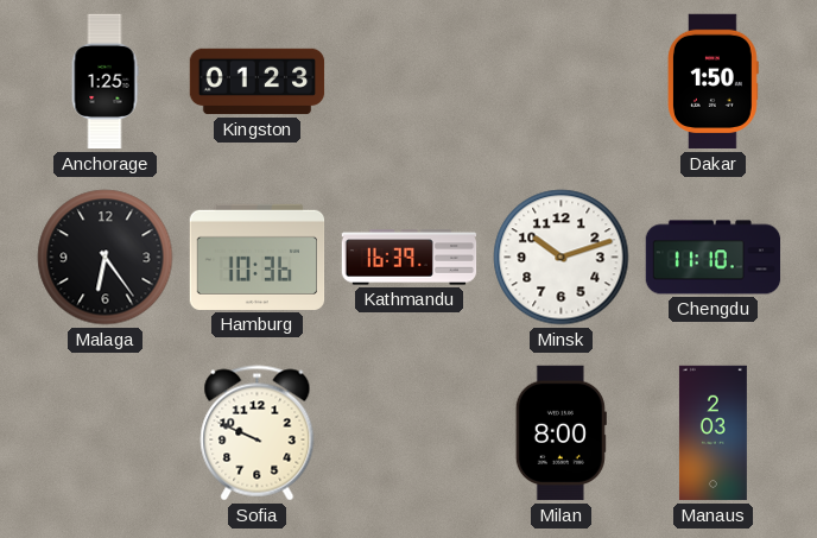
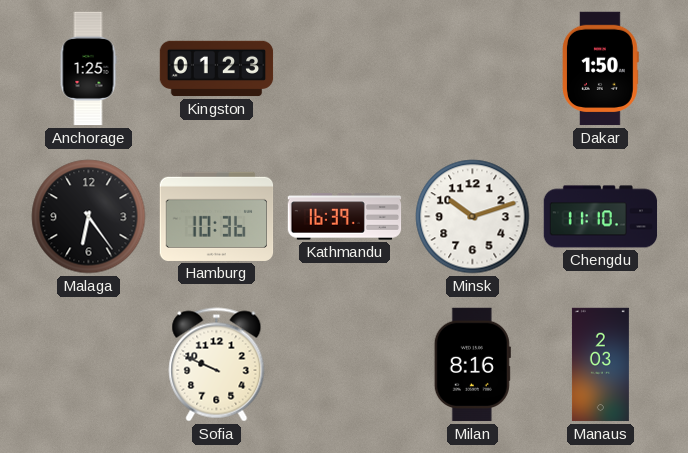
Milan: 8:00 -> 8:16
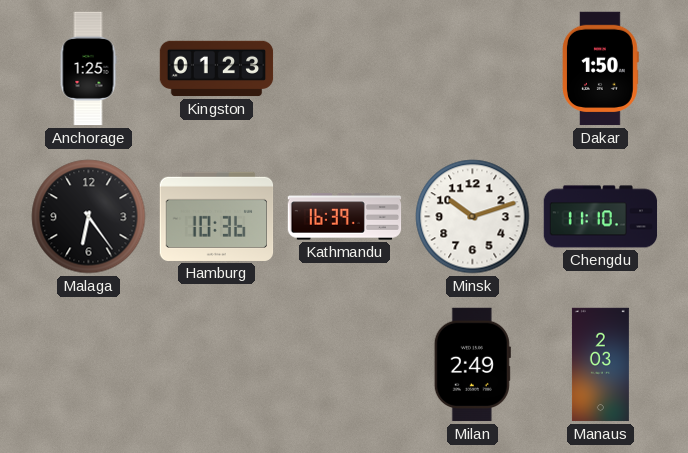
Sofia: 9:49 -> none
Milan: 8:16 -> 2:49
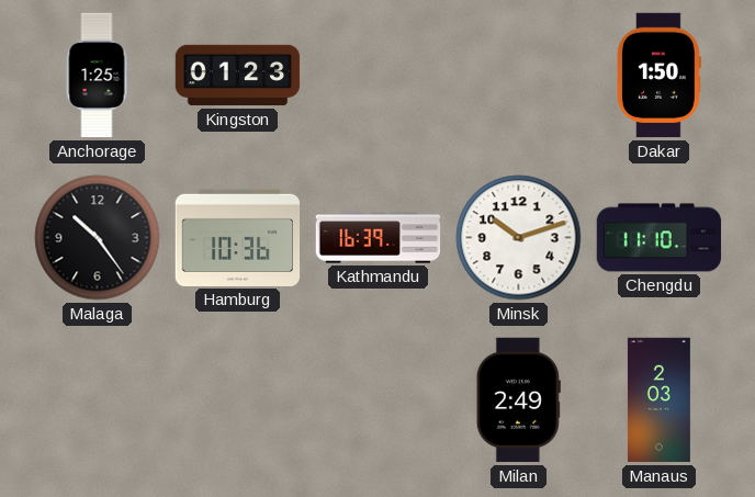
Malaga: 6:24 -> 10:24
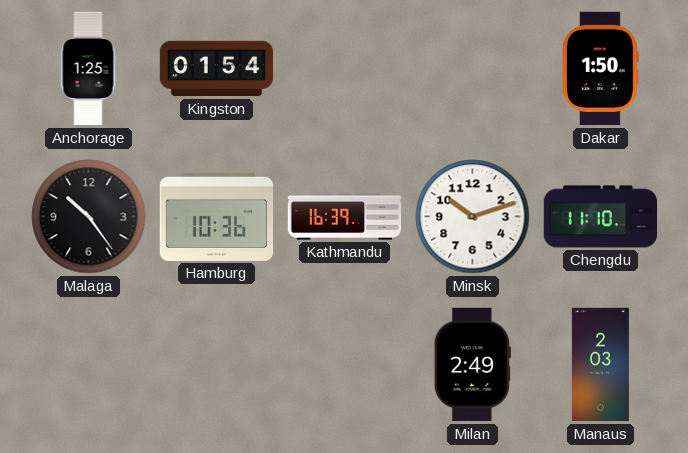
Kingston: 01:23 -> 01:54
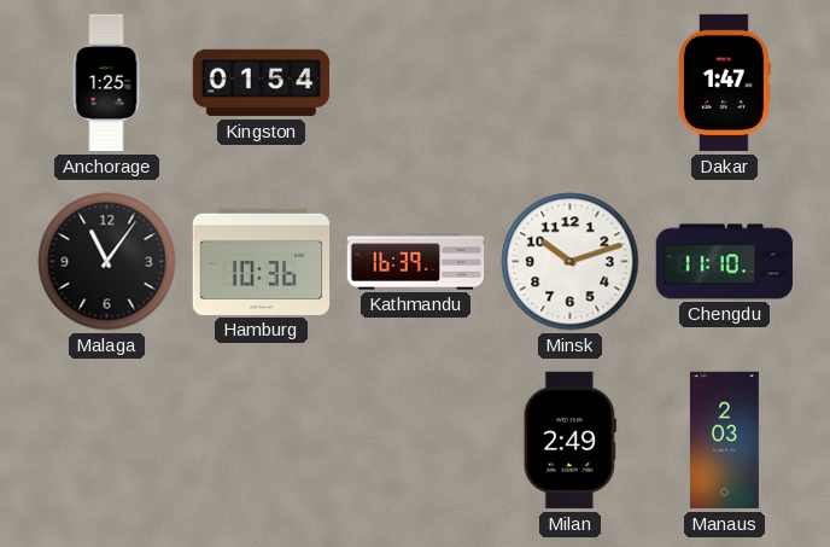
Dakar: 1:50 -> 1:47
Malaga: 10:24 -> 11:06
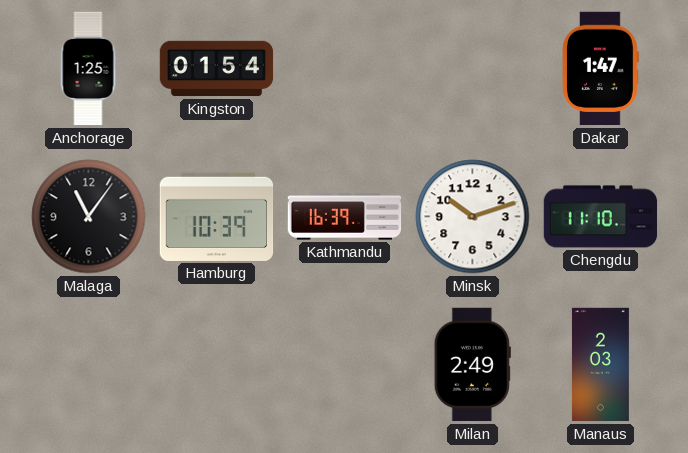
Hamburg: 10:36 -> 10:39
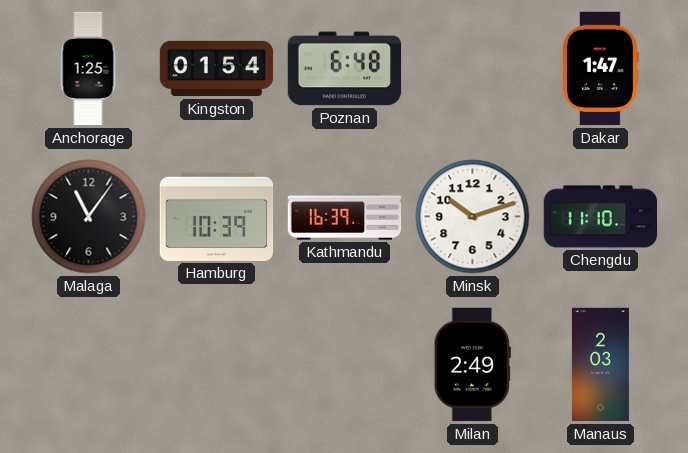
Poznan: none -> 6:48
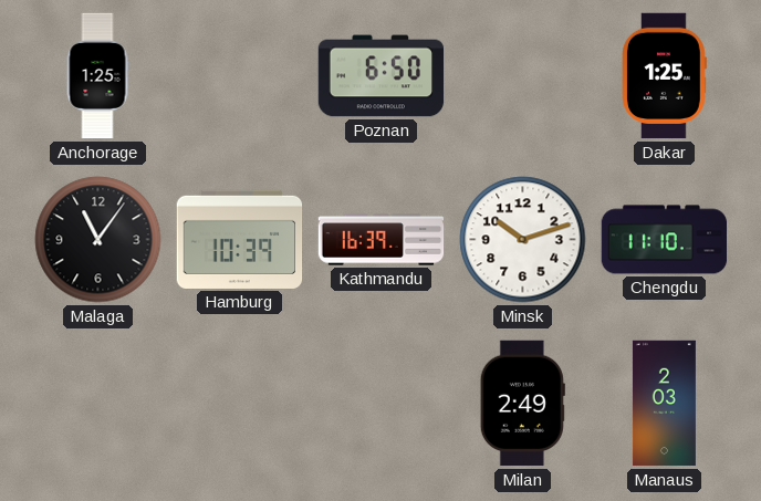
Kingston: 01:54 -> none
Poznan: 6:48 -> 6:50
Dakar: 1:47 -> 1:25
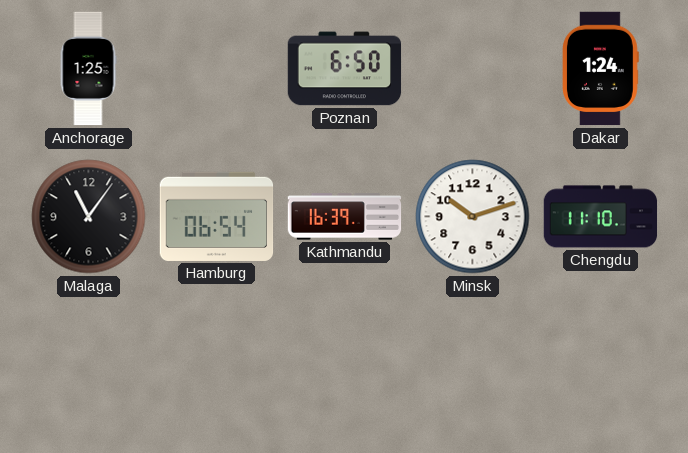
Dakar: 1:25 -> 1:24
Hamburg: 10:39 -> 06:54
Milan: 2:49 -> none
Manaus: 2:03 -> none
